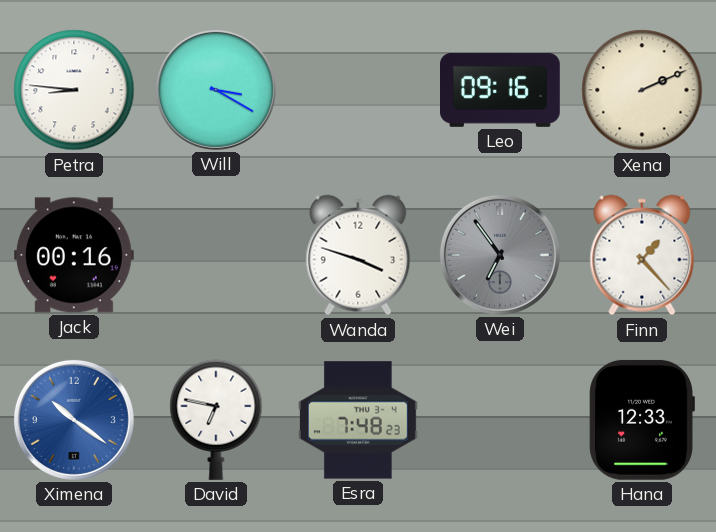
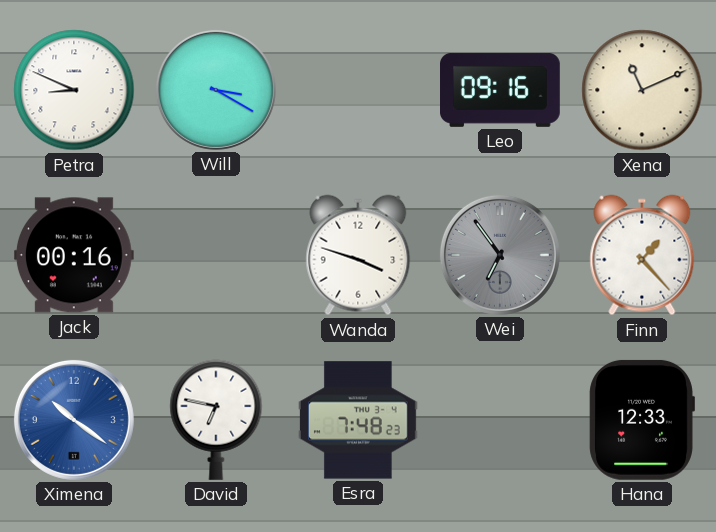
Petra: 8:46 -> 8:49
Xena: 2:11 -> 11:11
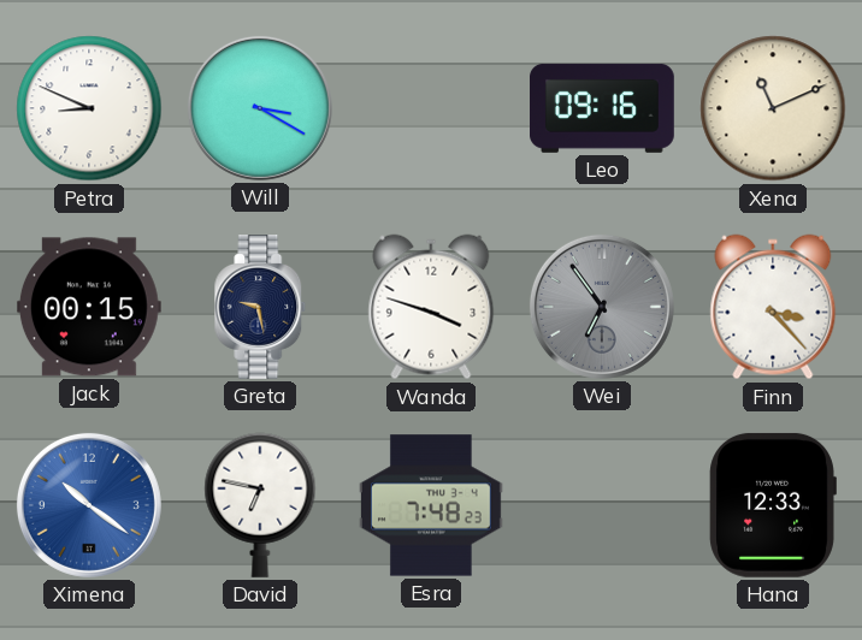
Jack: 00:16 -> 00:15
Greta: none -> 9:28
Finn: 1:23 -> 3:23
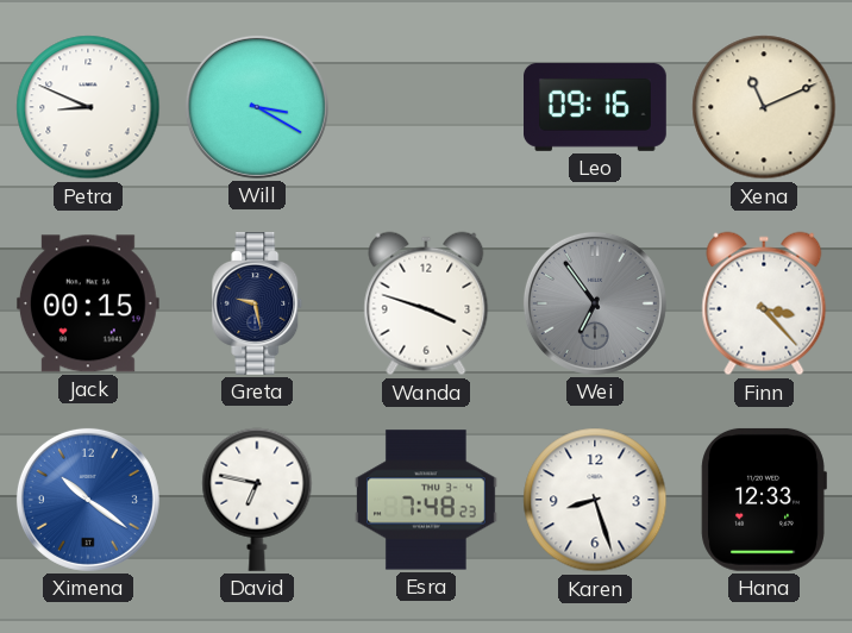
Karen: none -> 8:27
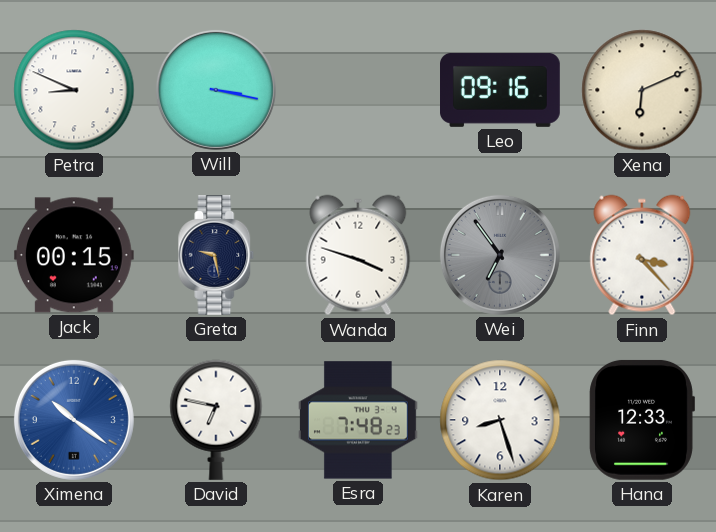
Will: 3:20 -> 3:17
Xena: 11:11 -> 6:11
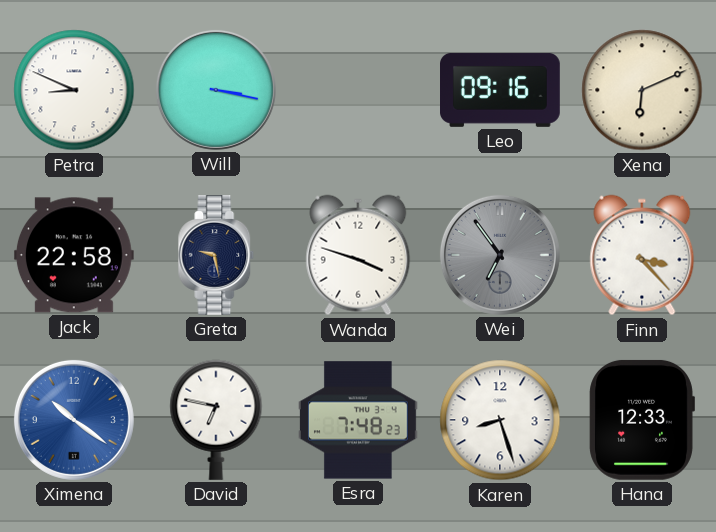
Jack: 00:15 -> 22:58
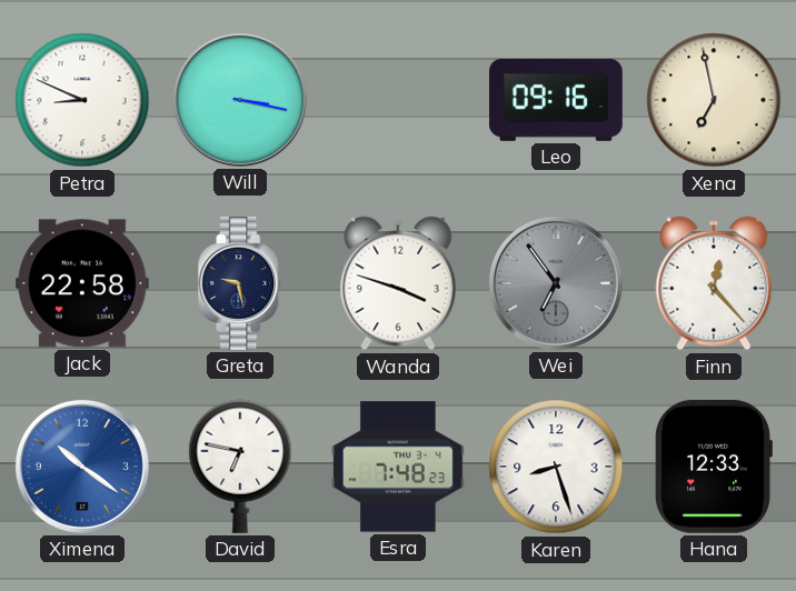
Xena: 6:11 -> 6:58
Finn: 3:23 -> 12:23
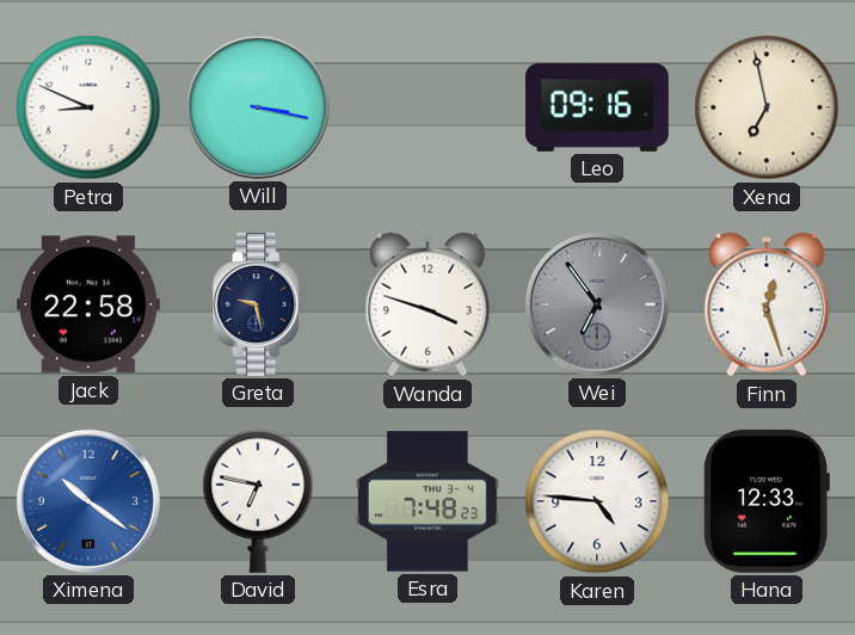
Finn: 12:23 -> 12:27
Karen: 8:27 -> 4:46
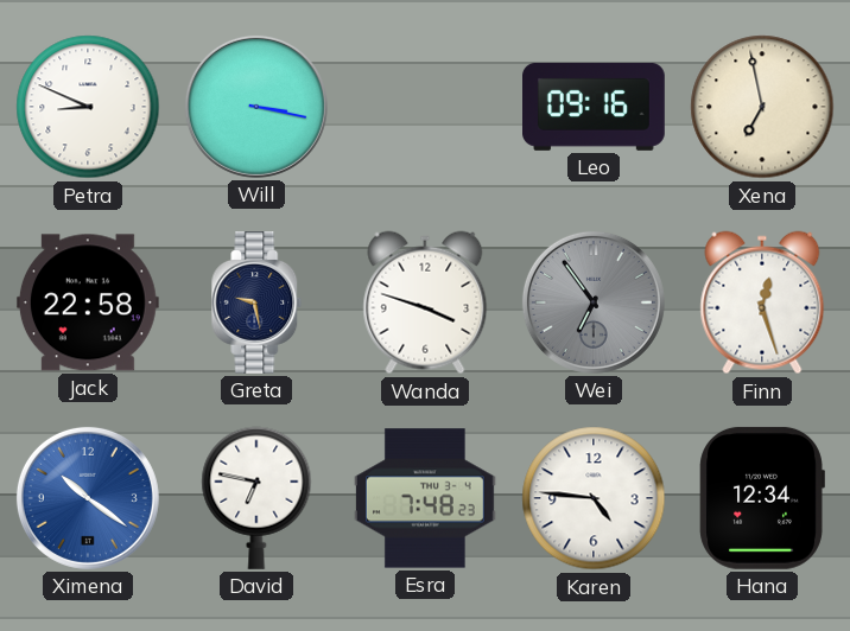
Hana: 12:33 -> 12:34
